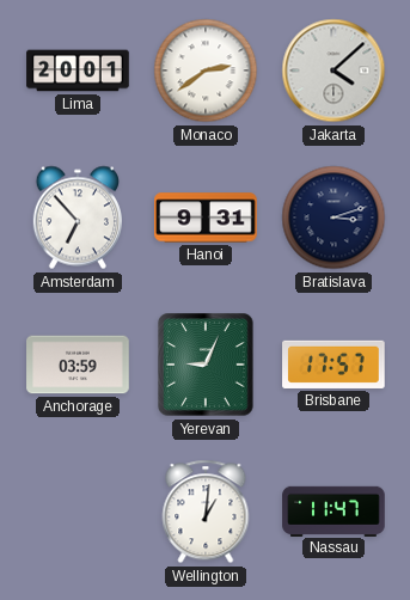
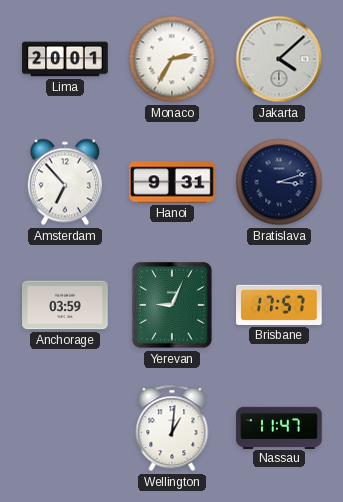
Monaco: 2:39 -> 2:35
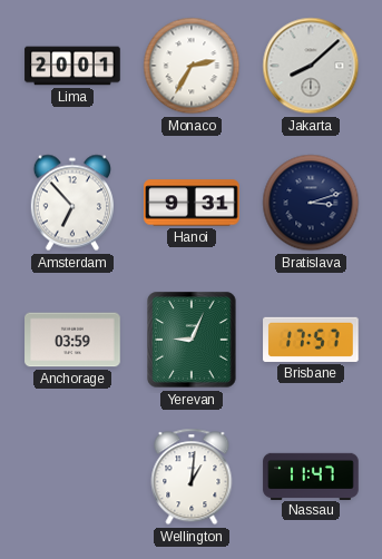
Jakarta: 4:08 -> 8:08
